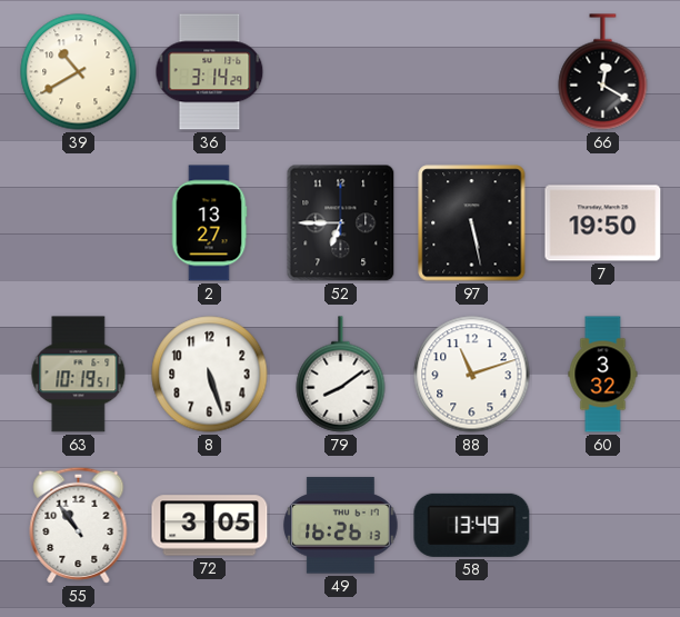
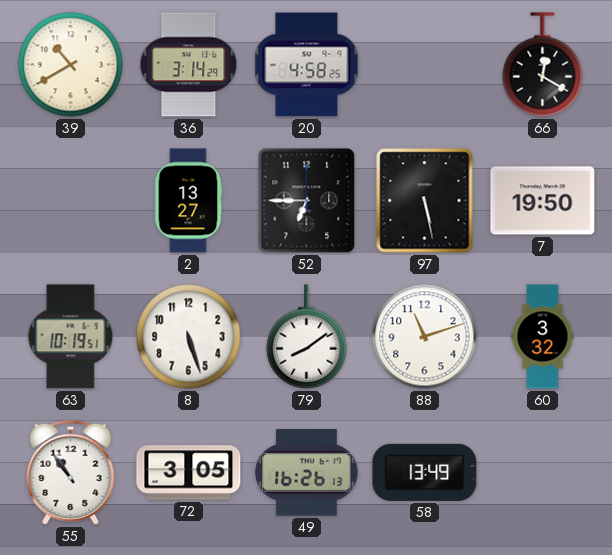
20: none -> 4:58
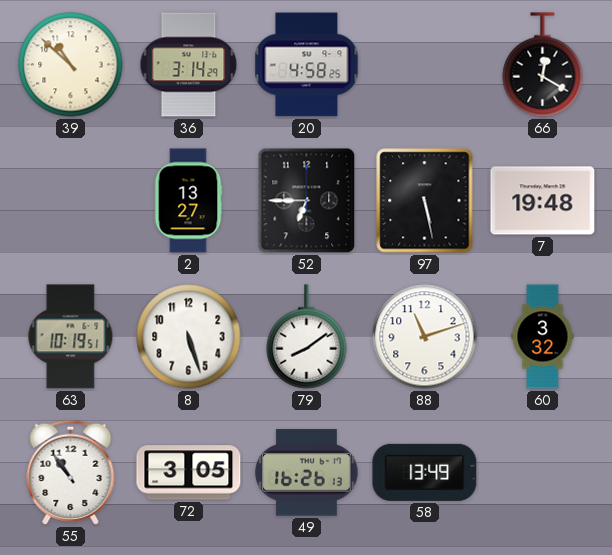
39: 10:40 -> 10:52
7: 19:50 -> 19:48
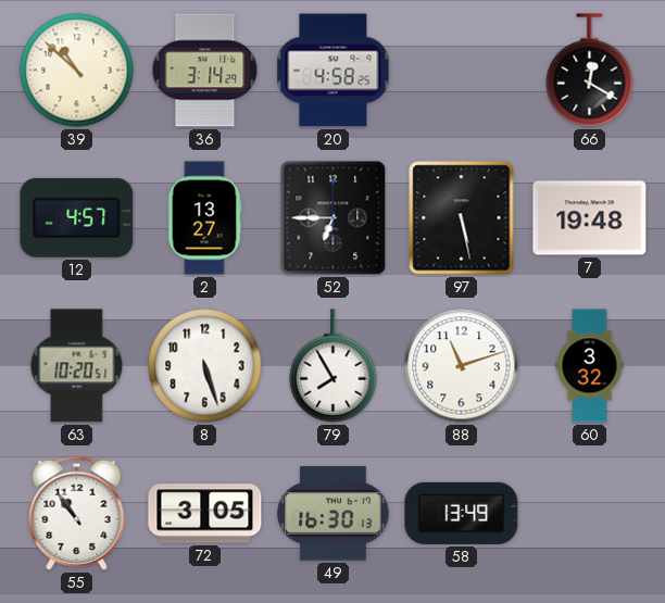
12: none -> 4:57
63: 10:19 -> 10:20
79: 8:09 -> 7:55
49: 16:26 -> 16:30
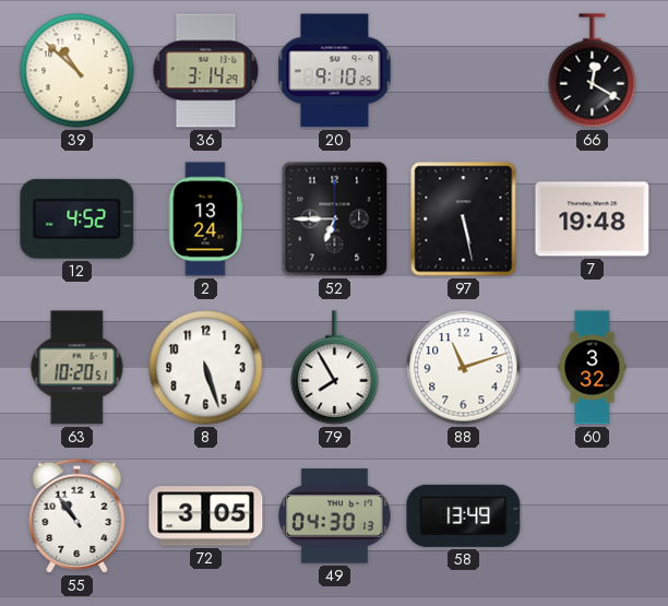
20: 4:58 -> 9:10
12: 4:57 -> 4:52
2: 13:27 -> 13:24
49: 16:30 -> 04:30
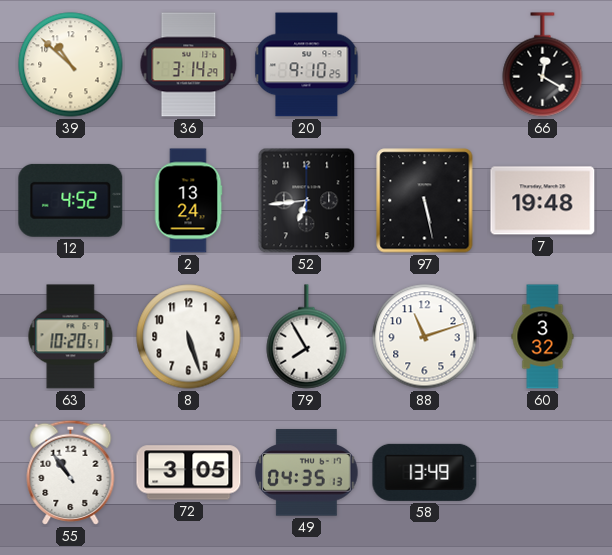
52: 6:45 -> 6:44
49: 04:30 -> 04:35
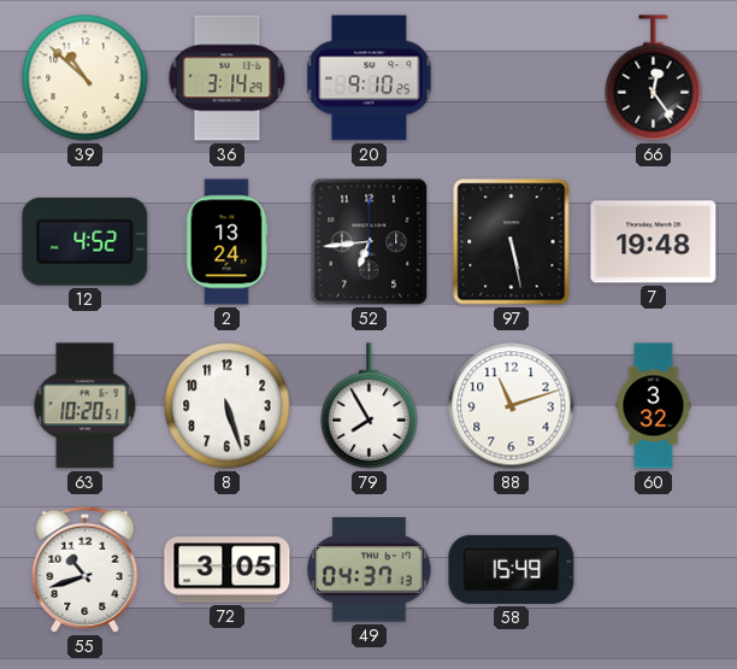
66: 12:20 -> 12:24
55: 10:54 -> 10:42
49: 04:35 -> 04:37
58: 13:49 -> 15:49
